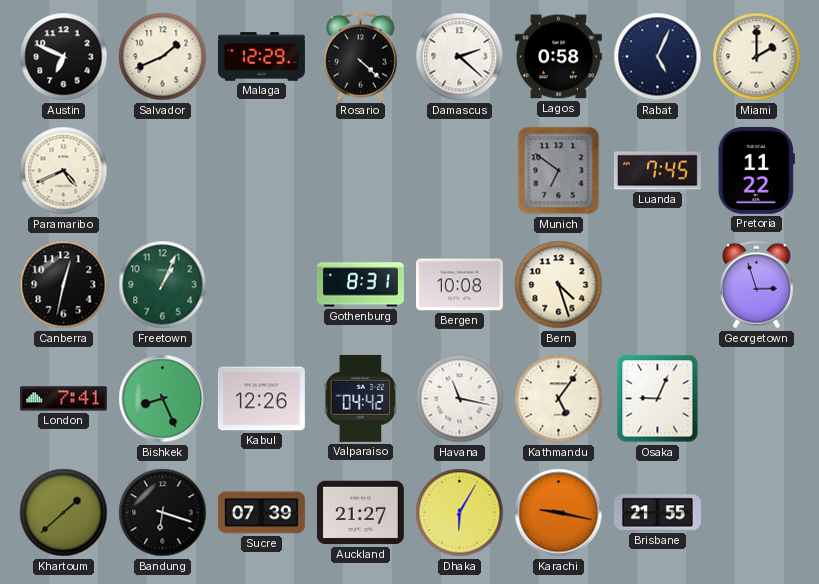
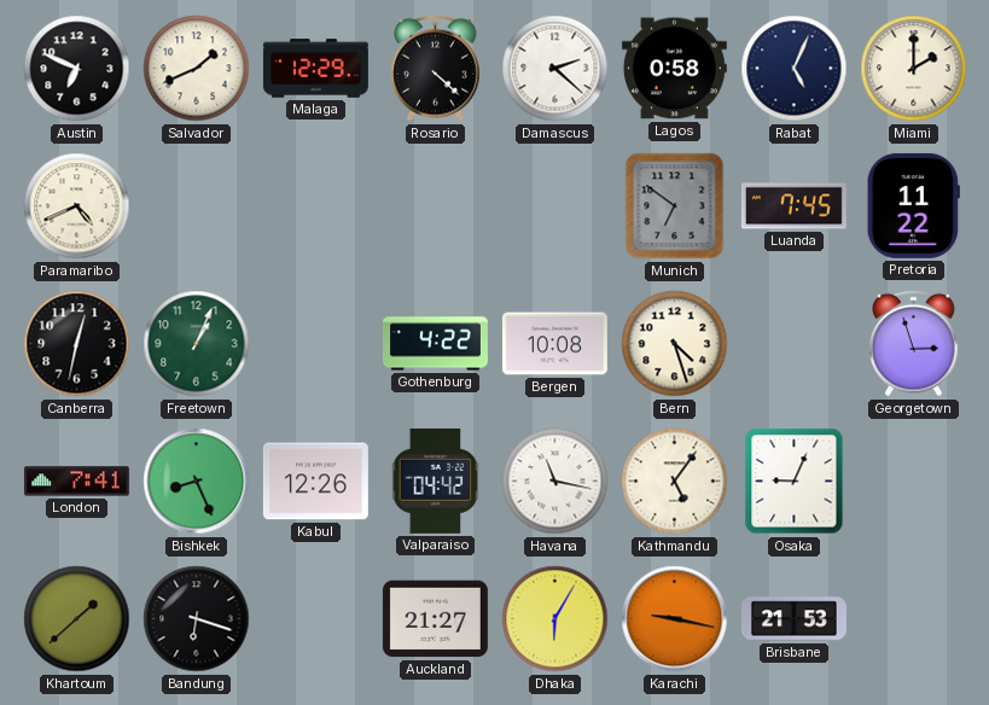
Gothenburg: 8:31 -> 4:22
Sucre: 07:39 -> none
Brisbane: 21:55 -> 21:53
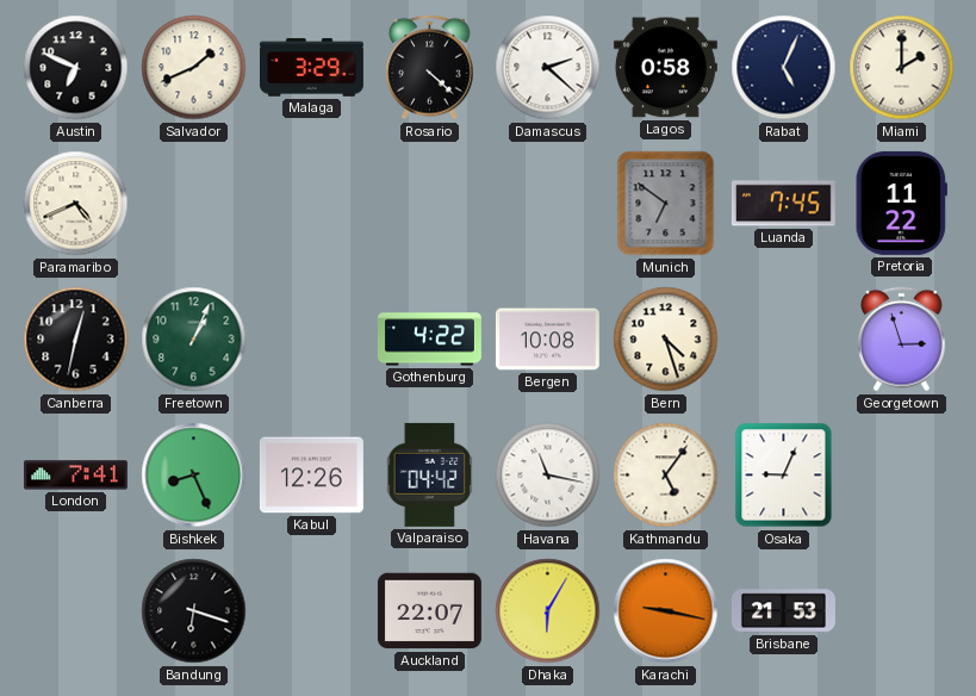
Malaga: 12:29 -> 3:29
Khartoum: 1:38 -> none
Auckland: 21:27 -> 22:07
